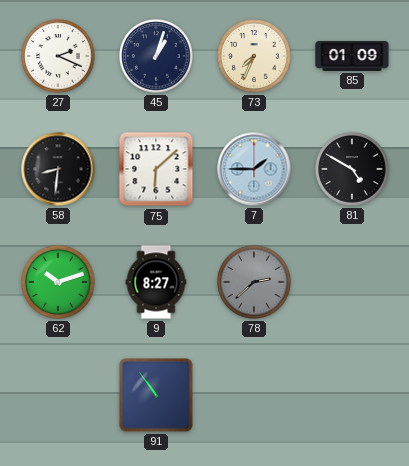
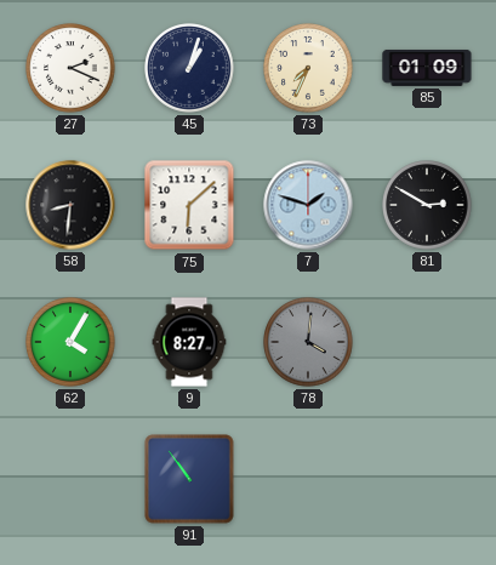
7: 1:45 -> 1:48
81: 4:50 -> 2:50
62: 10:12 -> 4:05
78: 2:38 -> 4:01
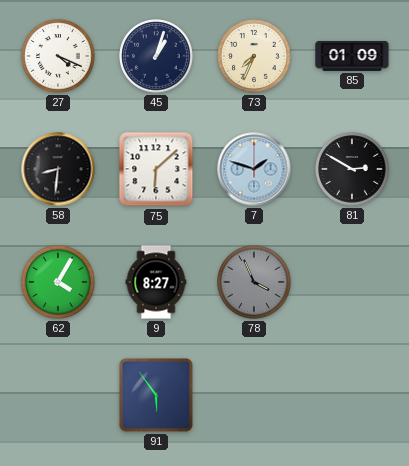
27: 2:19 -> 4:19
78: 4:01 -> 3:56
91: 10:54 -> 5:54
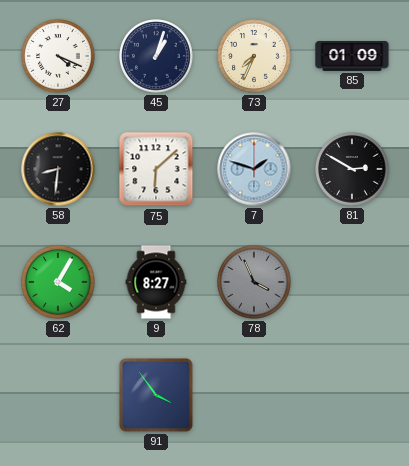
91: 5:54 -> 3:54
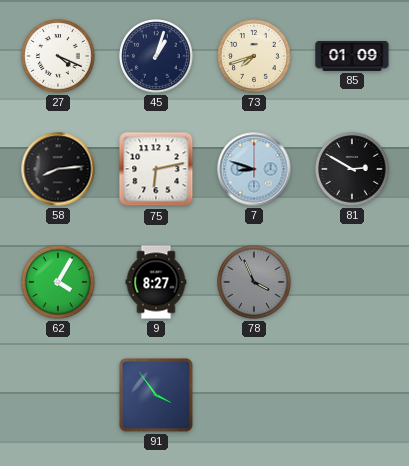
73: 7:34 -> 7:42
58: 8:31 -> 8:14
75: 6:08 -> 6:13
7: 1:48 -> 8:48
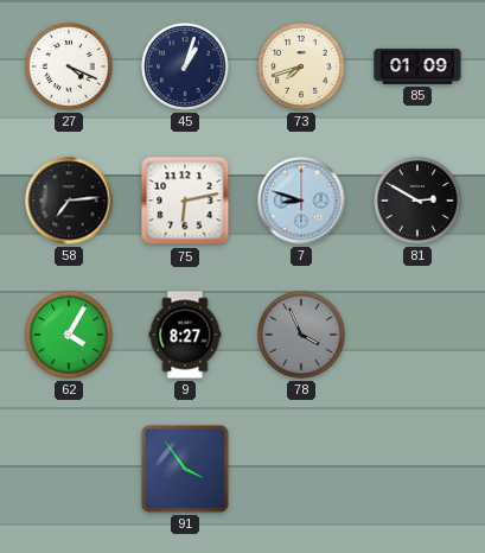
58: 8:14 -> 7:14
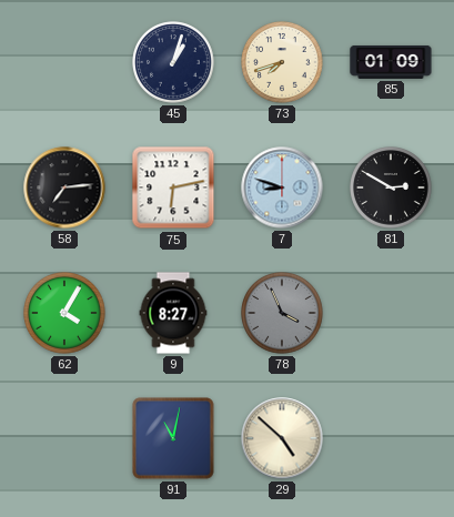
27: 4:19 -> none
91: 3:54 -> 11:02
29: none -> 4:52
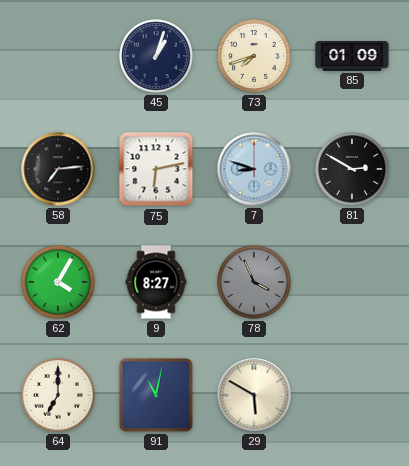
64: none -> 7:00
29: 4:52 -> 5:50
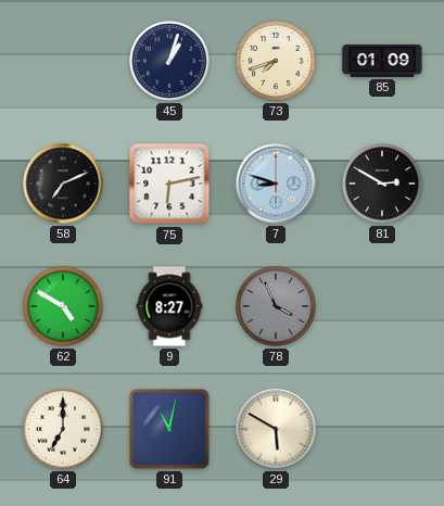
58: 7:14 -> 7:11
62: 4:05 -> 4:50
